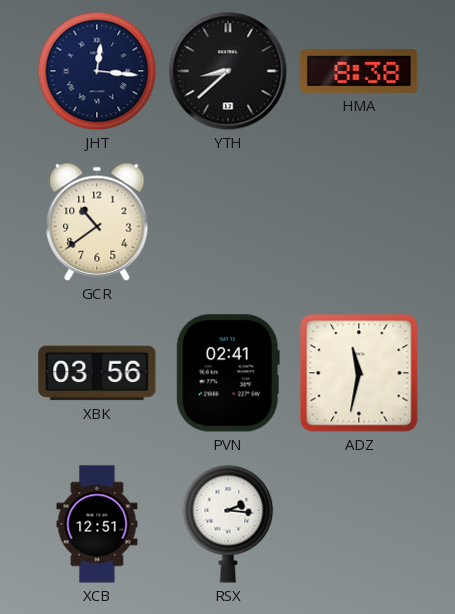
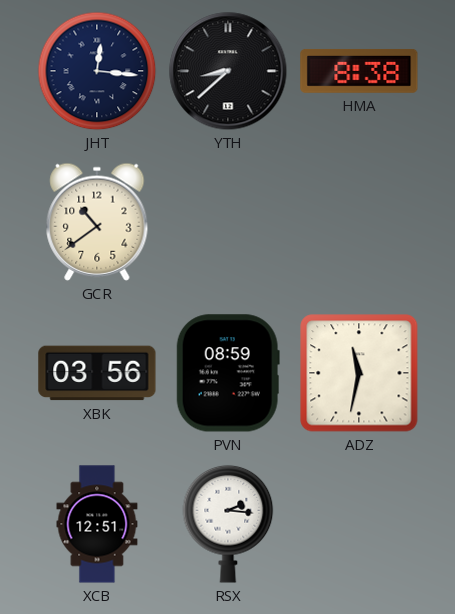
PVN: 02:41 -> 08:59
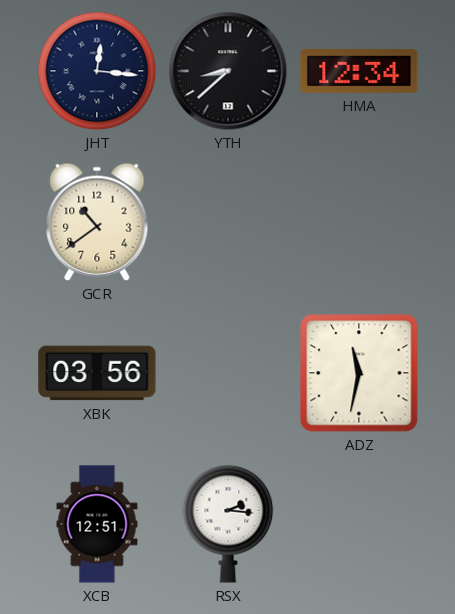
HMA: 8:38 -> 12:34
PVN: 08:59 -> none
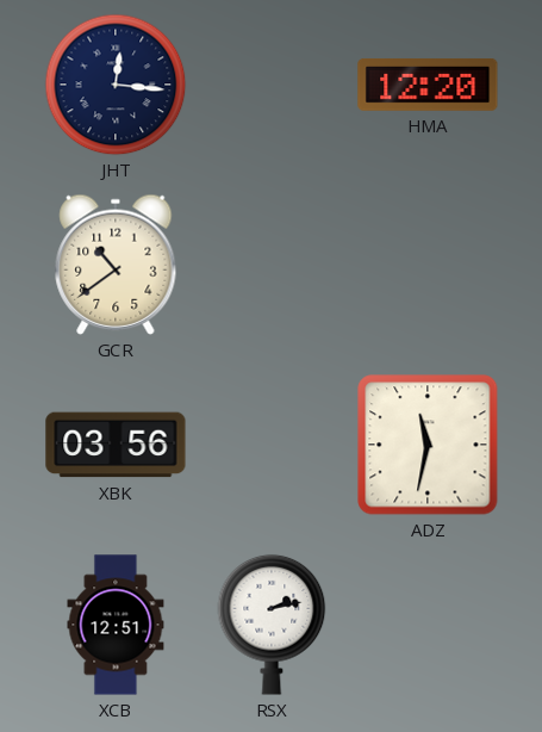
YTH: 8:38 -> none
HMA: 12:34 -> 12:20
RSX: 2:16 -> 2:13
